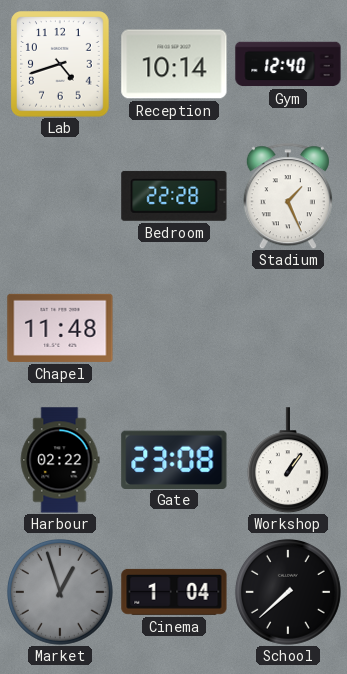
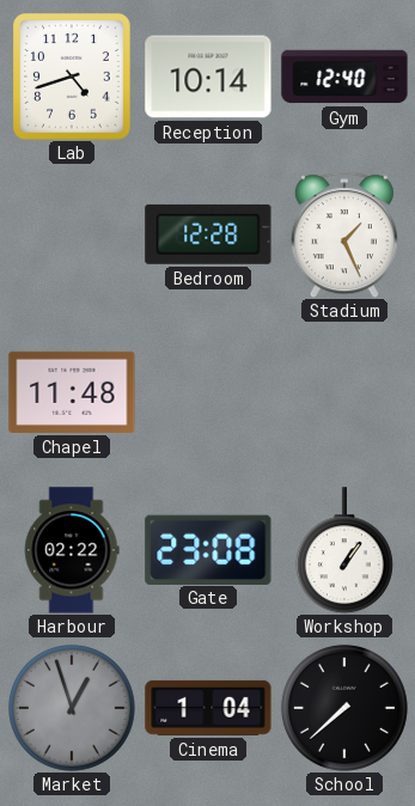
Bedroom: 22:28 -> 12:28
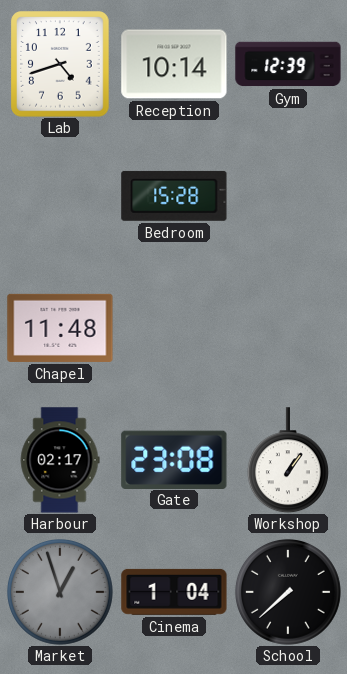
Gym: 12:40 -> 12:39
Bedroom: 12:28 -> 15:28
Stadium: 1:26 -> none
Harbour: 02:22 -> 02:17
